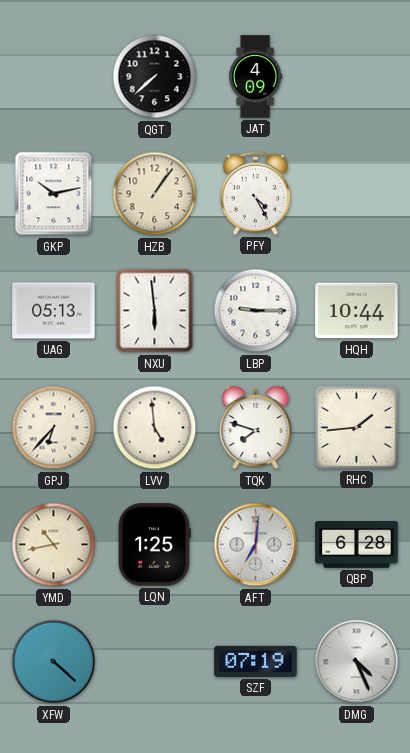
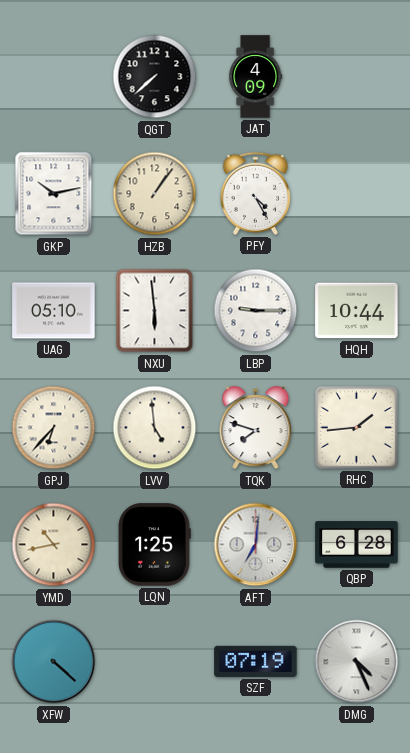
UAG: 05:13 -> 05:10
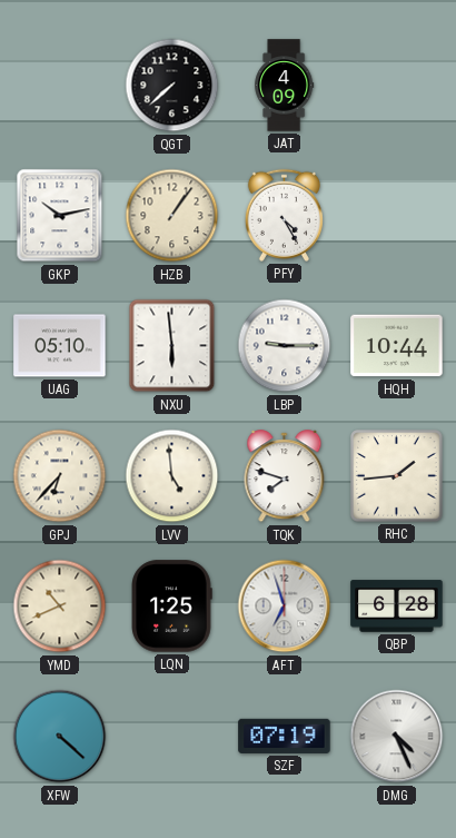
YMD: 10:43 -> 10:41
AFT: 7:01 -> 6:57
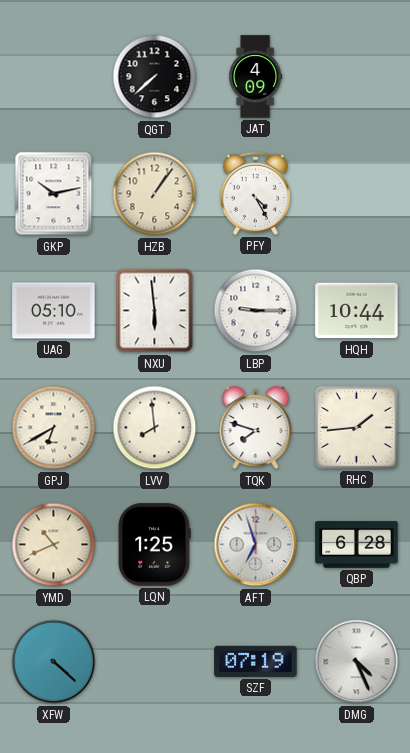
GPJ: 6:37 -> 6:40
LVV: 4:59 -> 7:59
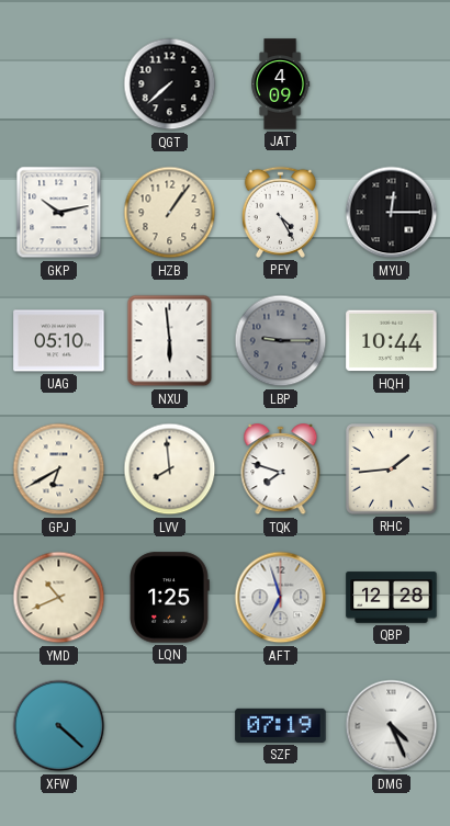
MYU: none -> 12:15
LBP dial: white -> grey
QBP: 6:28 -> 12:28
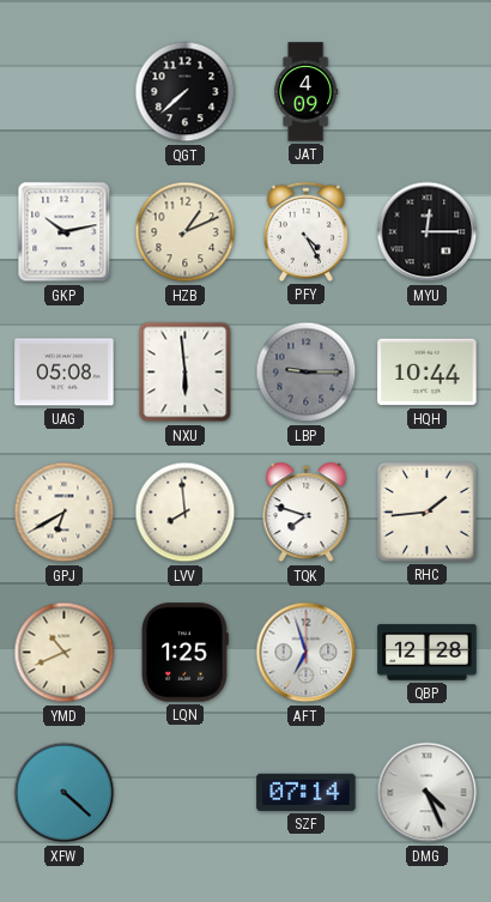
HZB: 1:06 -> 1:11
UAG: 05:10 -> 05:08
SZF: 07:19 -> 07:14
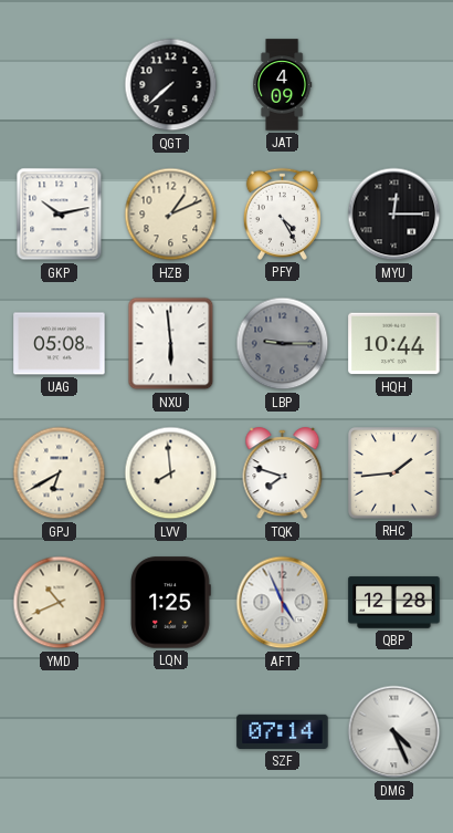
AFT: 6:57 -> 4:56
XFW: 4:22 -> none
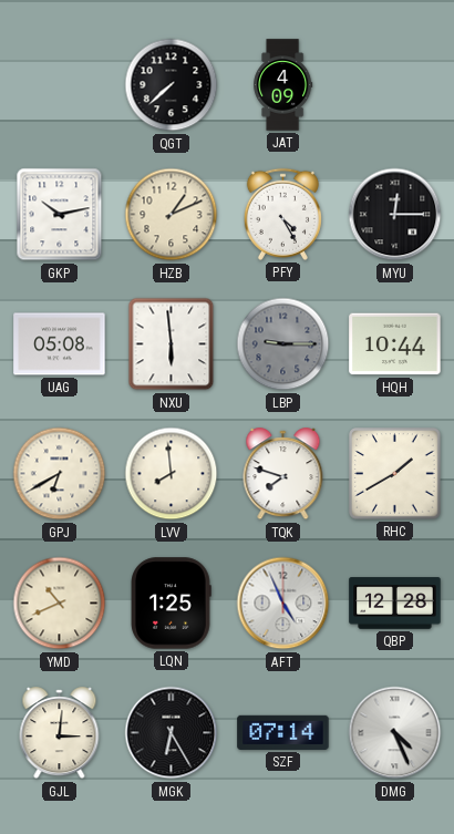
RHC: 1:44 -> 1:40
GJL: none -> 3:01
MGK: none -> 6:25
